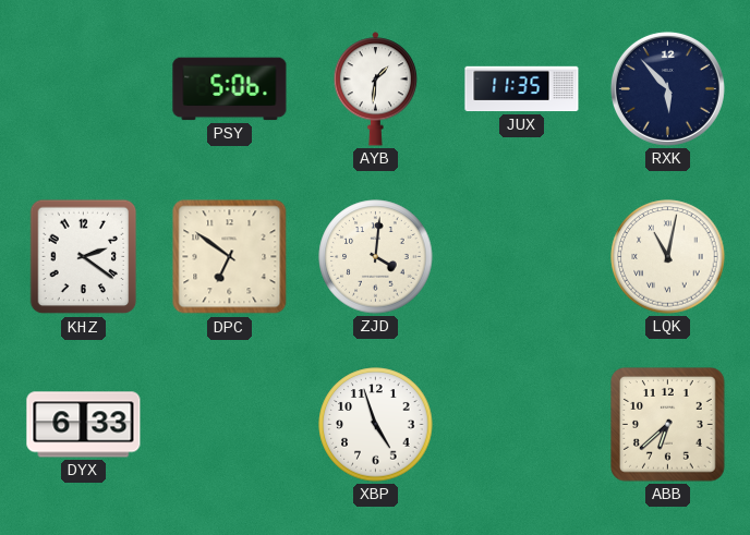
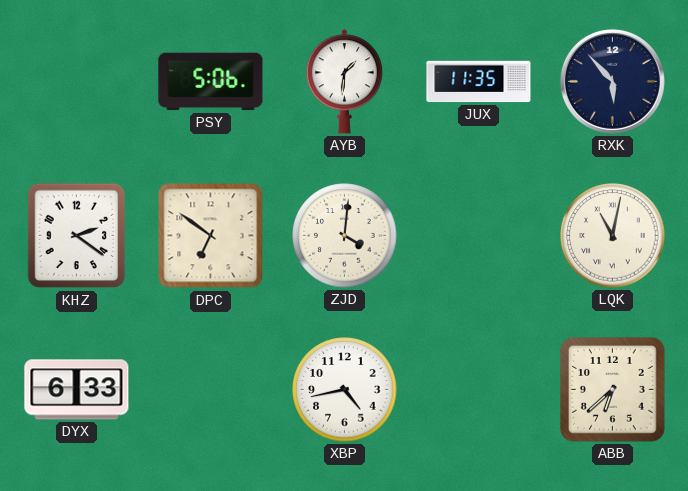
XBP: 4:57 -> 4:43
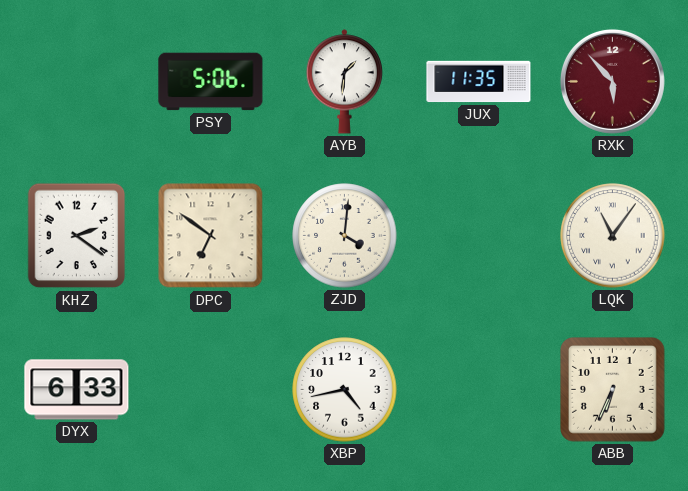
RXK dial: navy -> burgundy
LQK: 11:02 -> 11:06
ABB: 6:38 -> 6:34
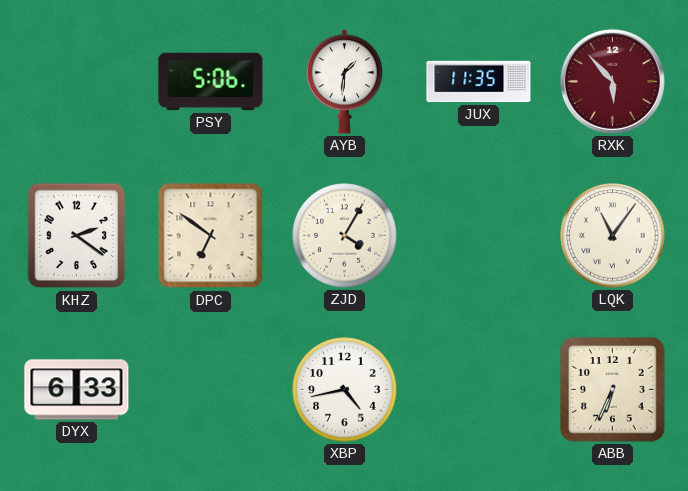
ZJD: 4:01 -> 4:05
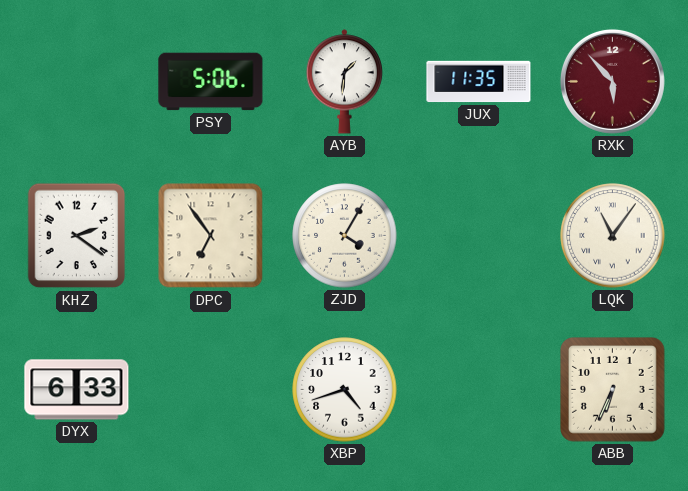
DPC: 6:51 -> 6:54
XBP: 4:43 -> 4:42
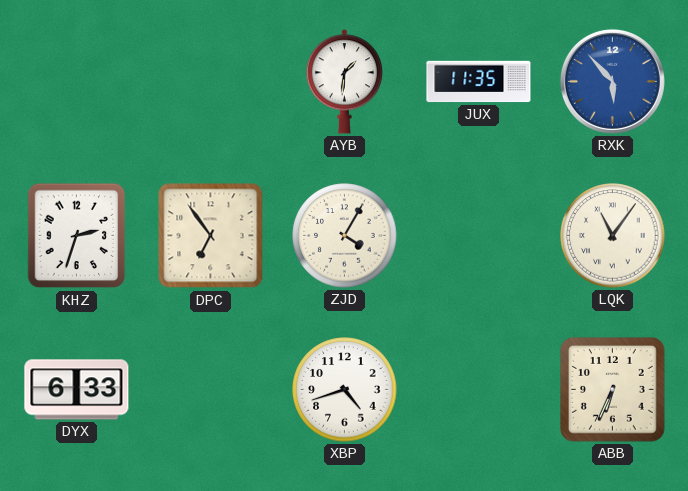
PSY: 5:06 -> none
RXK dial: burgundy -> blue
KHZ: 2:21 -> 2:33
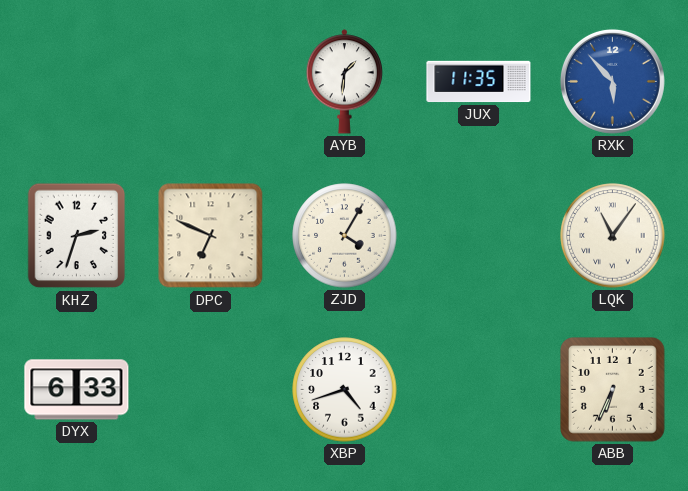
DPC: 6:54 -> 6:49
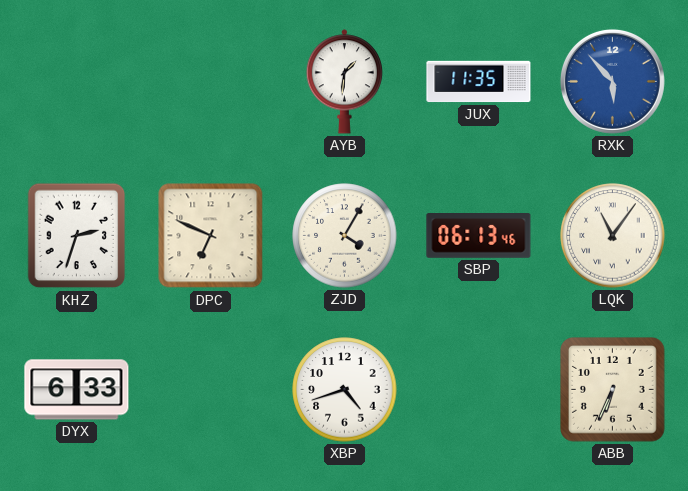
SBP: none -> 06:13
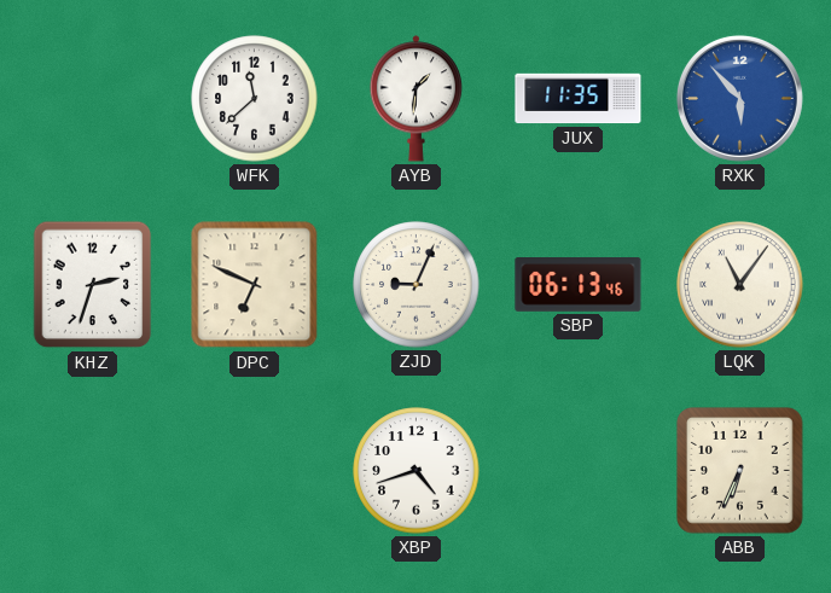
WFK: none -> 11:38
ZJD: 4:05 -> 9:04
DYX: 6:33 -> none
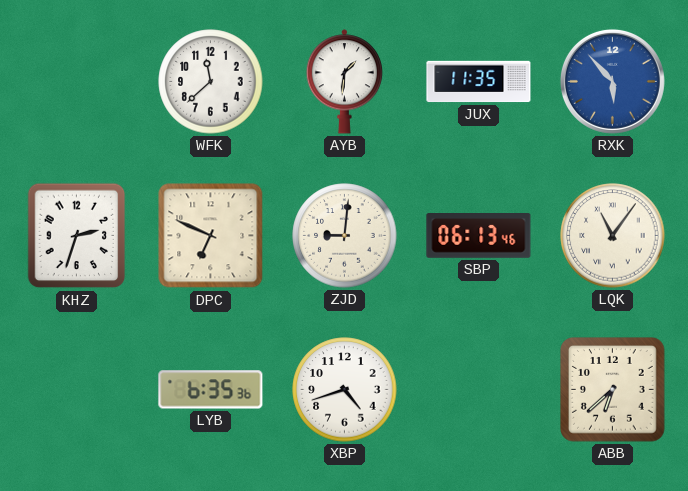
ZJD: 9:04 -> 9:01
LYB: none -> 6:35
ABB: 6:34 -> 6:38
